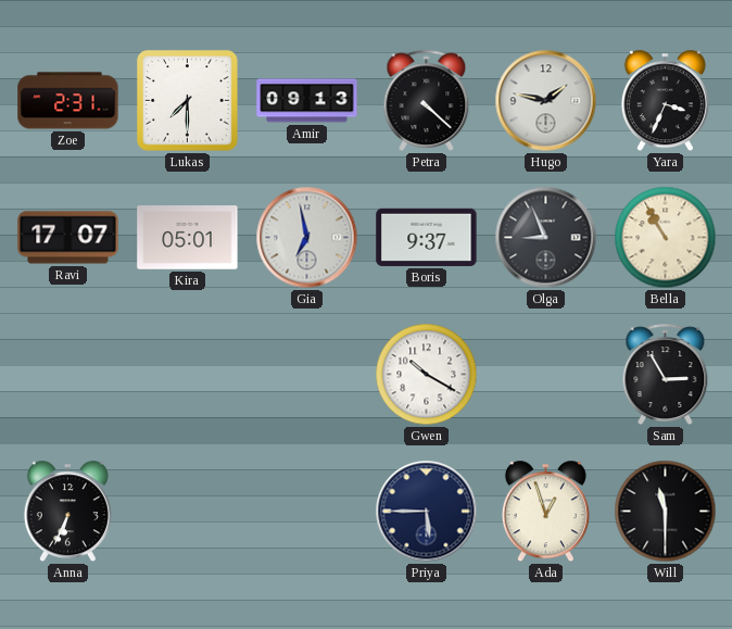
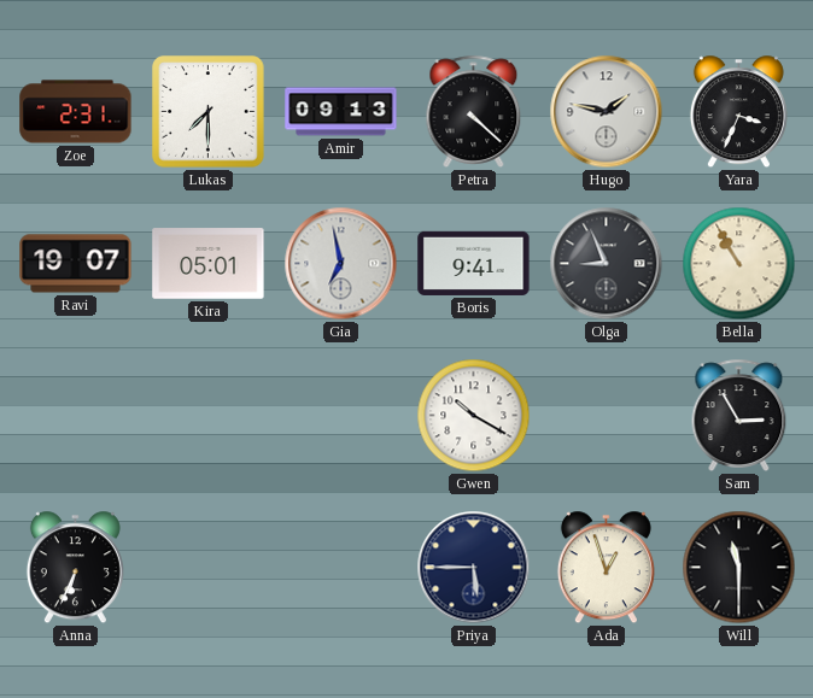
Ravi: 17:07 -> 19:07
Boris: 9:37 -> 9:41
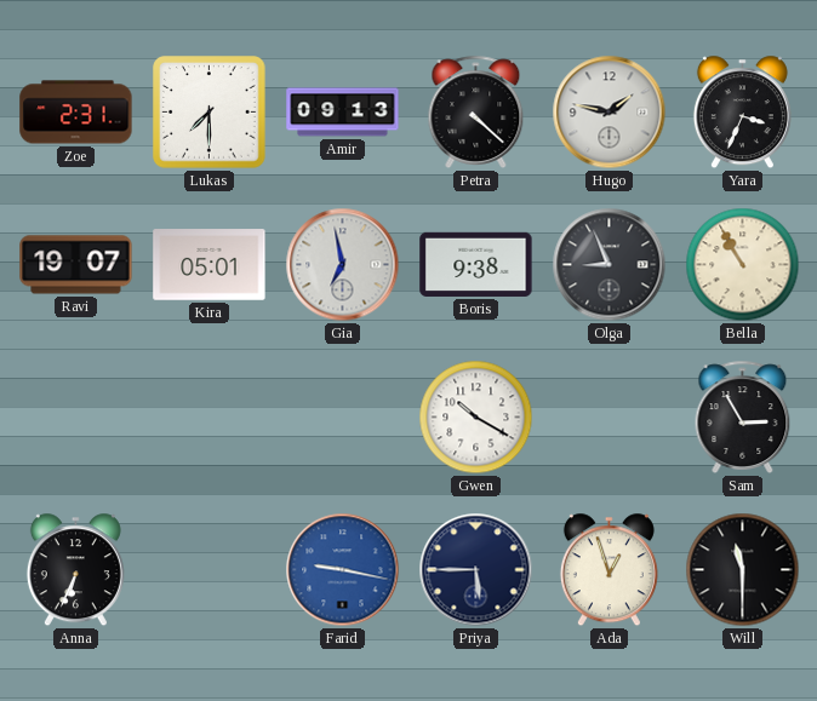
Boris: 9:41 -> 9:38
Farid: none -> 9:17
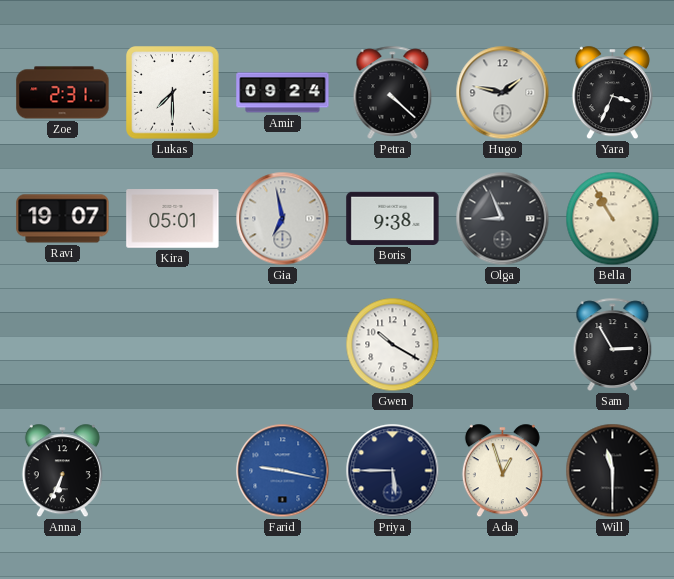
Amir: 09:13 -> 09:24
